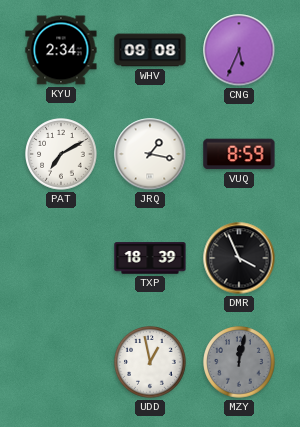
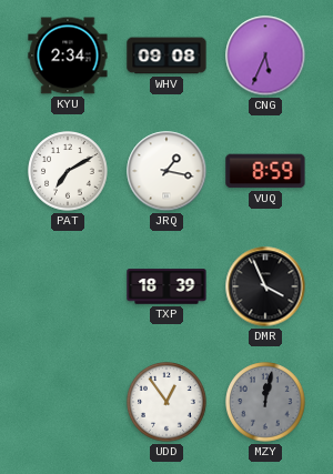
UDD: 12:58 -> 12:54
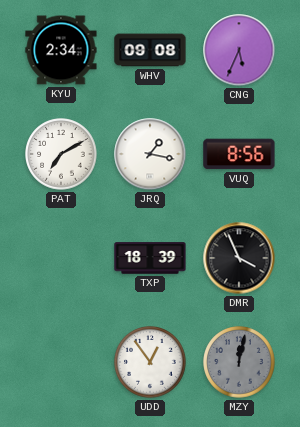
VUQ: 8:59 -> 8:56
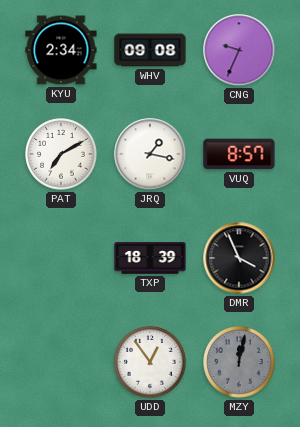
CNG: 5:34 -> 9:34
VUQ: 8:56 -> 8:57
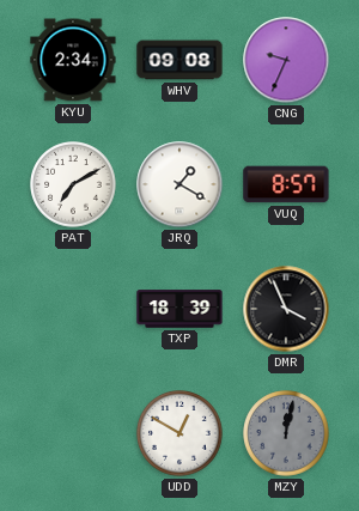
JRQ: 1:17 -> 1:20
UDD: 12:54 -> 12:50
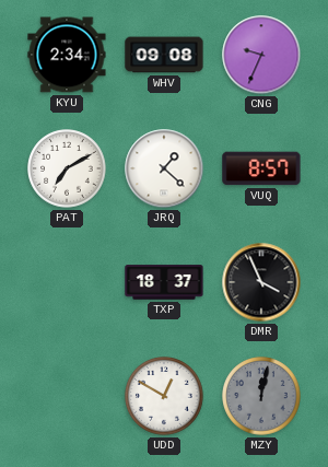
JRQ: 1:20 -> 1:22
TXP: 18:39 -> 18:37
